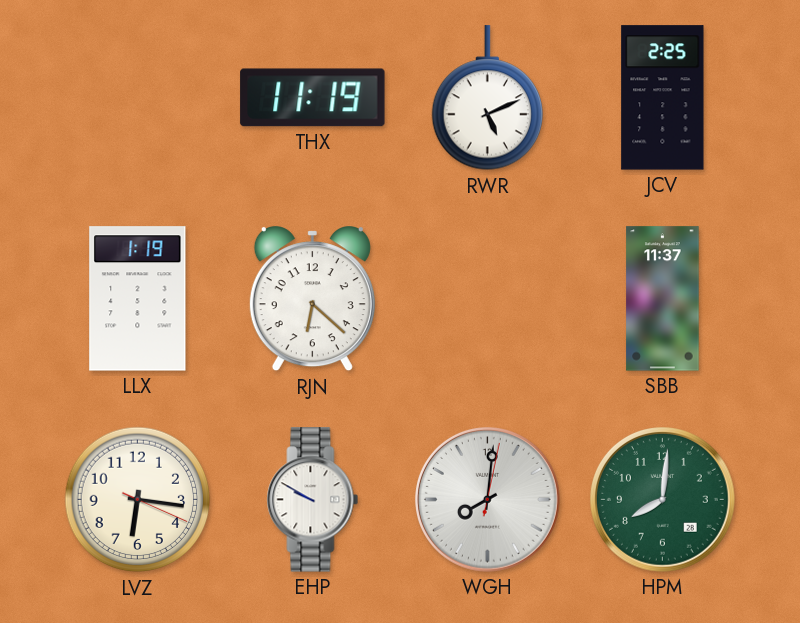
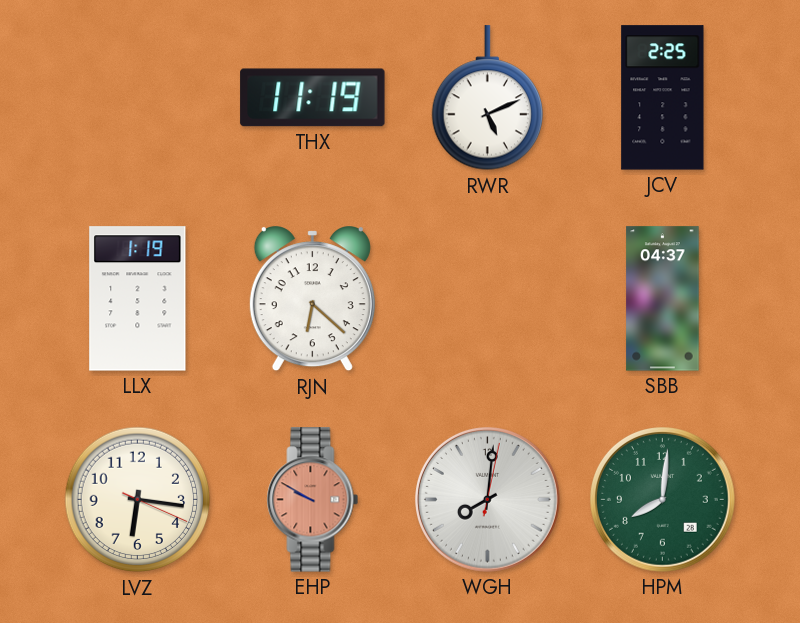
SBB: 11:37 -> 04:37
EHP dial: white -> salmon
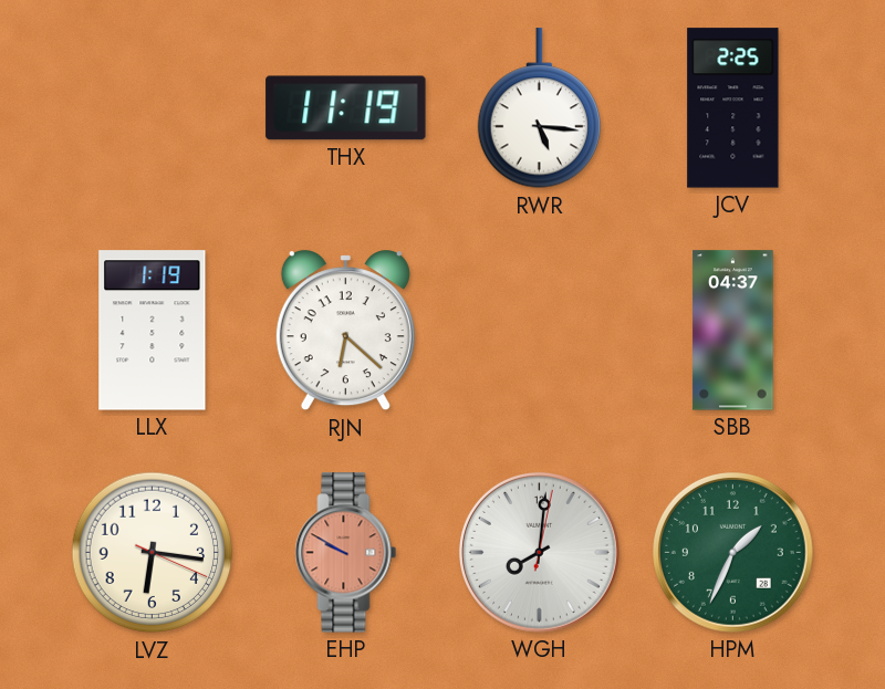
RWR: 5:11 -> 5:16
HPM: 8:01 -> 1:34
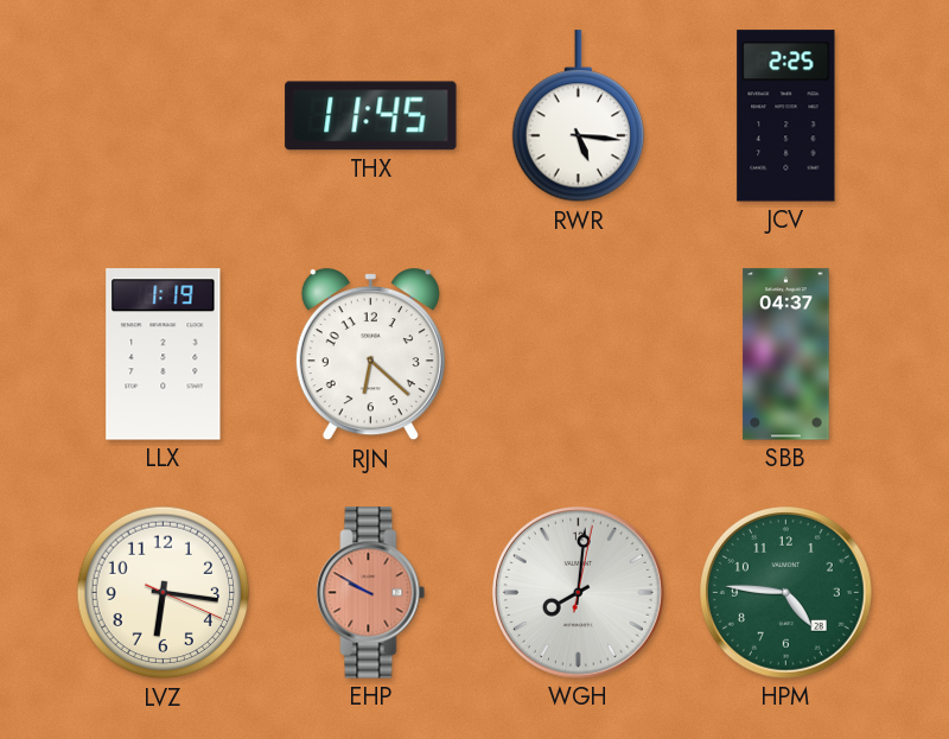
THX: 11:19 -> 11:45
HPM: 1:34 -> 4:46
